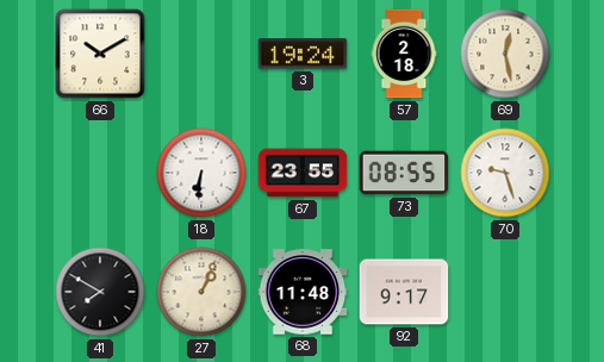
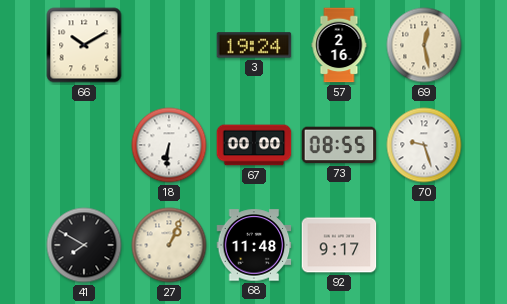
57: 2:18 -> 2:16
67: 23:55 -> 00:00
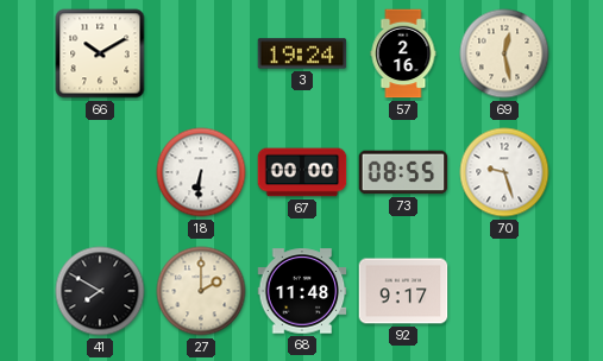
27: 1:04 -> 2:00
